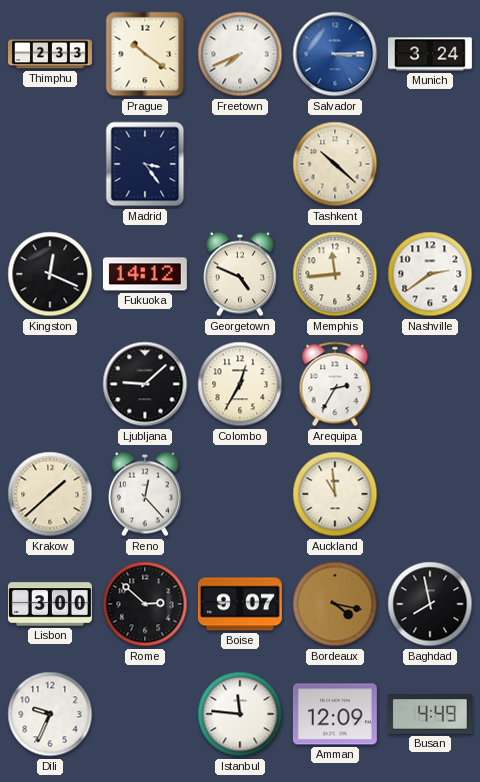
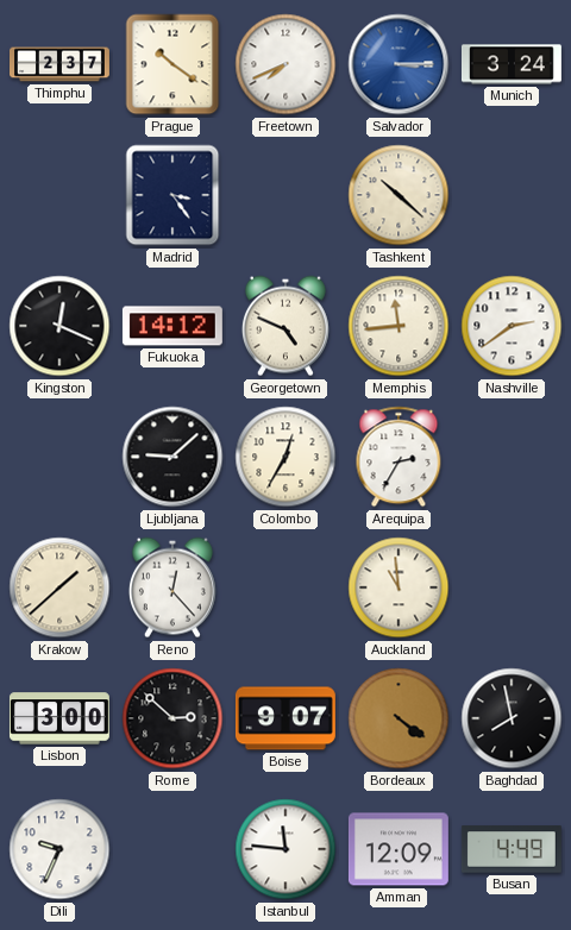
Thimphu: 2:33 -> 2:37
Bordeaux: 4:17 -> 4:21
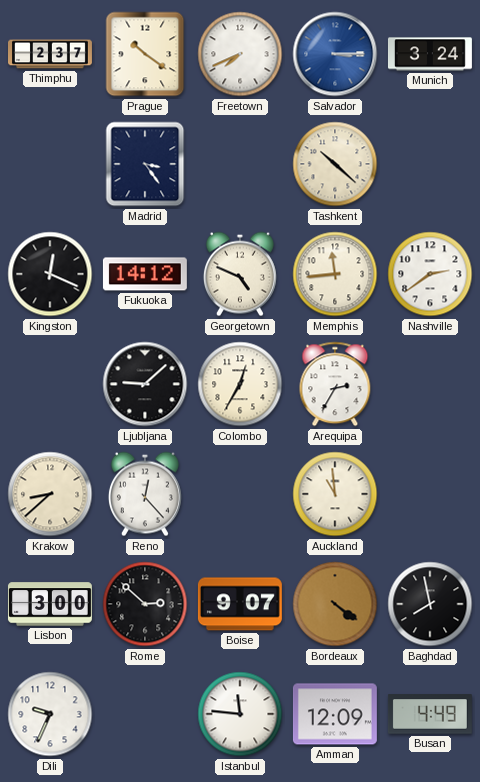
Krakow: 1:38 -> 8:38
